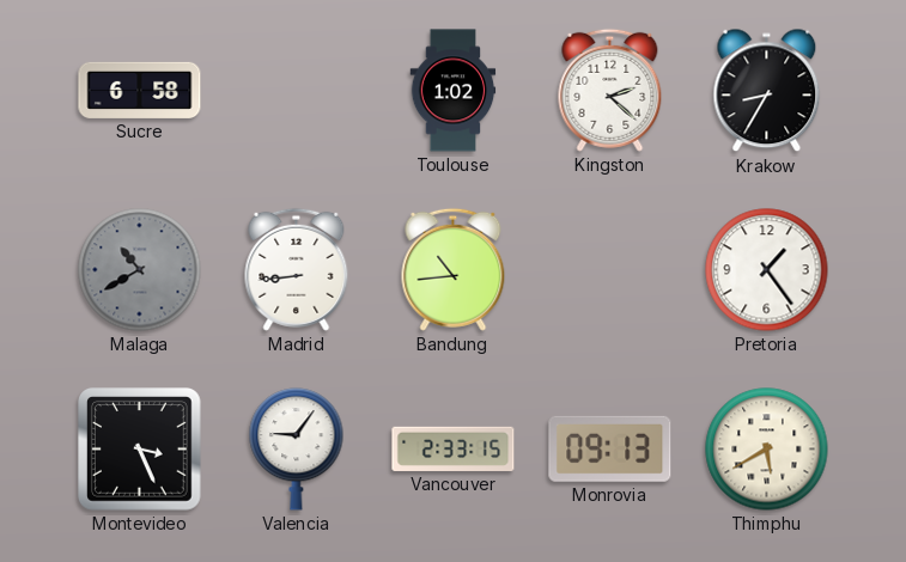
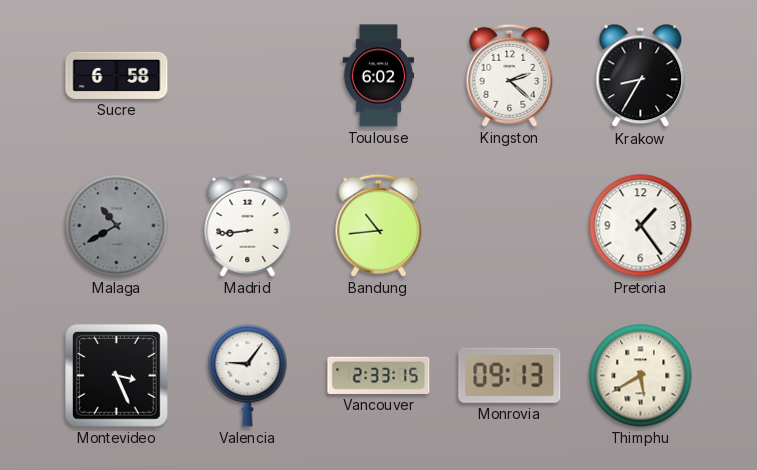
Toulouse: 1:02 -> 6:02
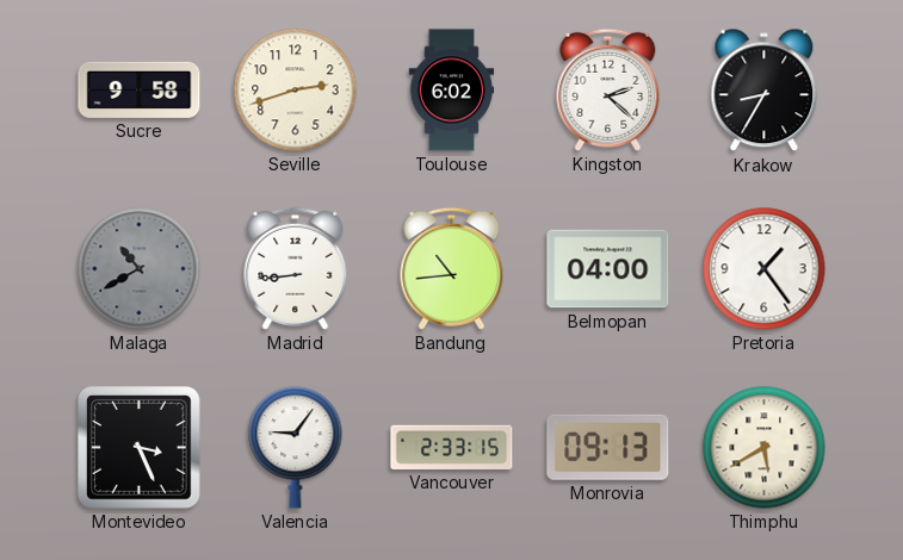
Sucre: 6:58 -> 9:58
Seville: none -> 2:42
Belmopan: none -> 04:00
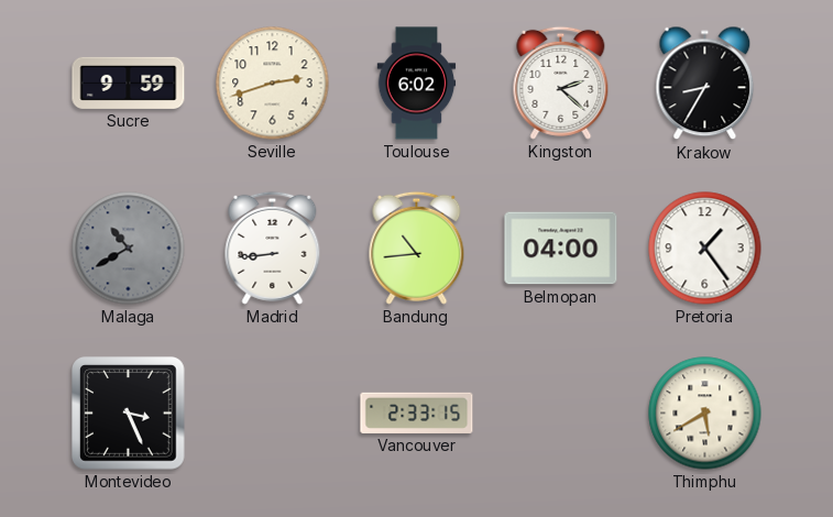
Sucre: 9:58 -> 9:59
Valencia: 9:06 -> none
Monrovia: 09:13 -> none
